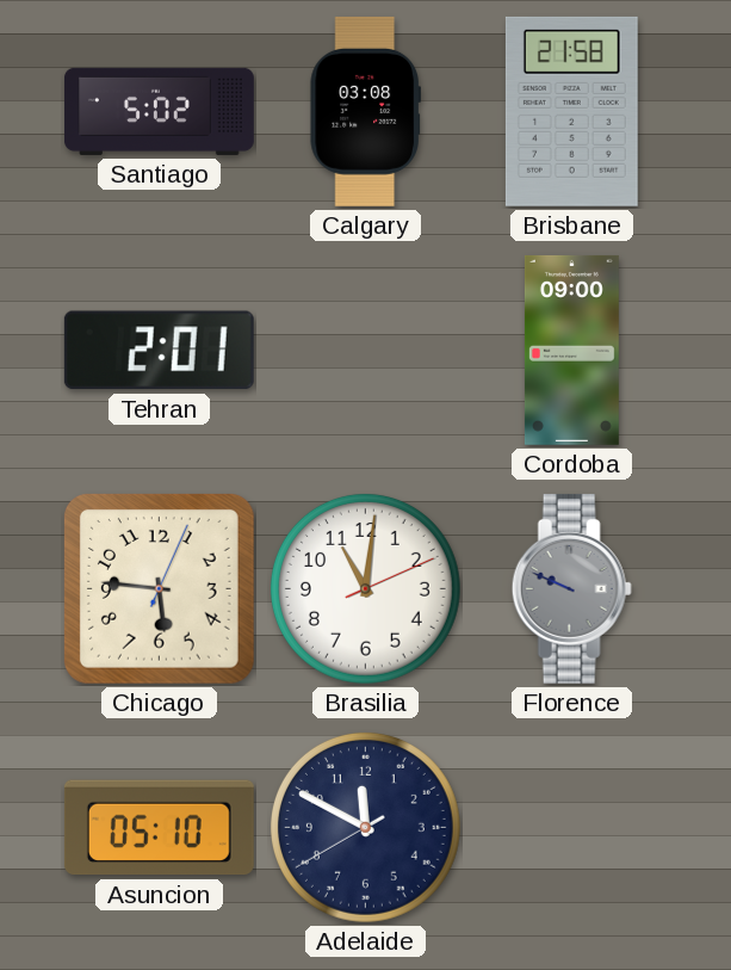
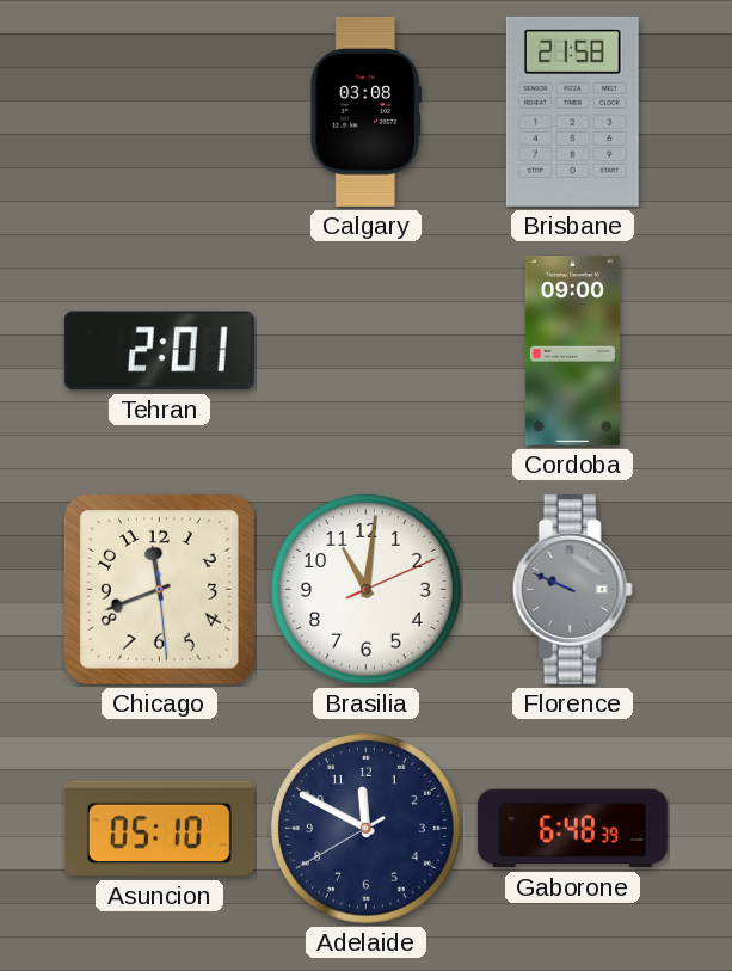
Santiago: 5:02 -> none
Chicago: 5:46 -> 11:41
Gaborone: none -> 6:48
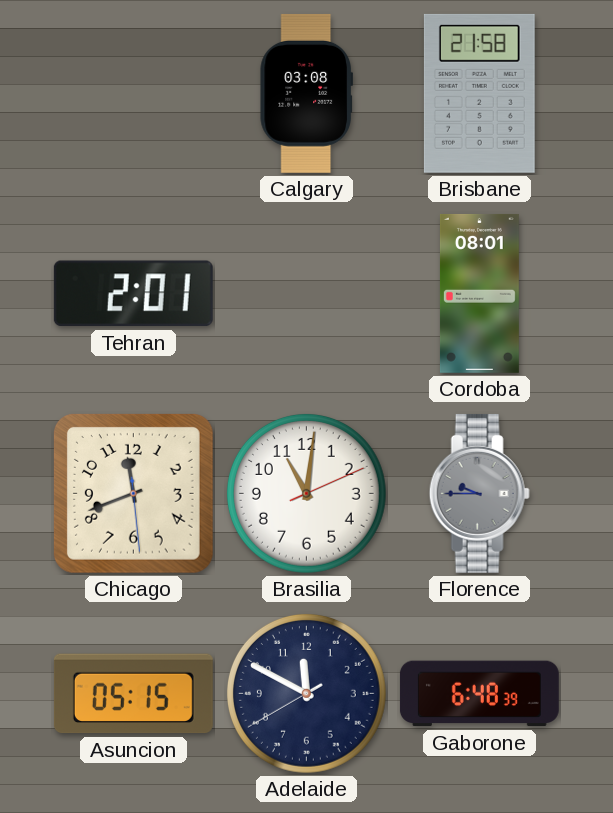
Cordoba: 09:00 -> 08:01
Florence: 9:49 -> 9:45
Asuncion: 05:10 -> 05:15
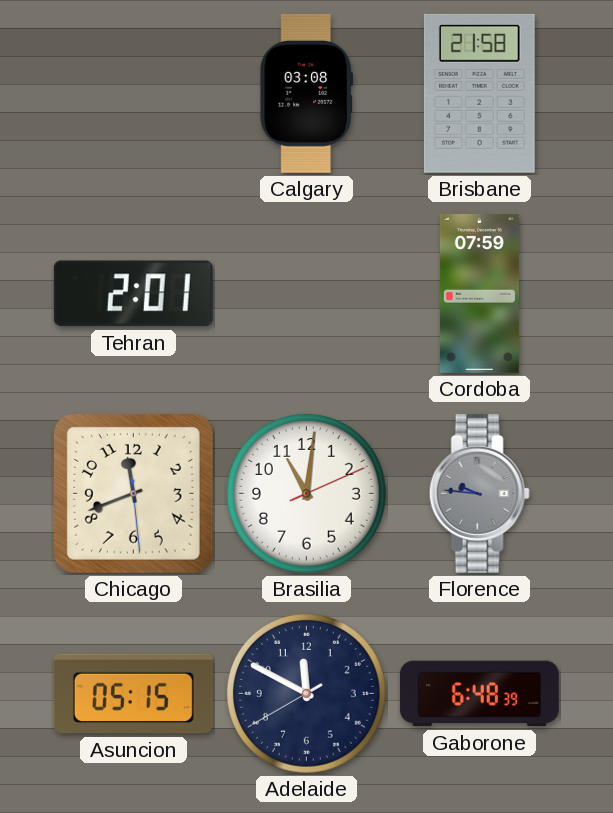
Cordoba: 08:01 -> 07:59
Florence: 9:45 -> 9:46
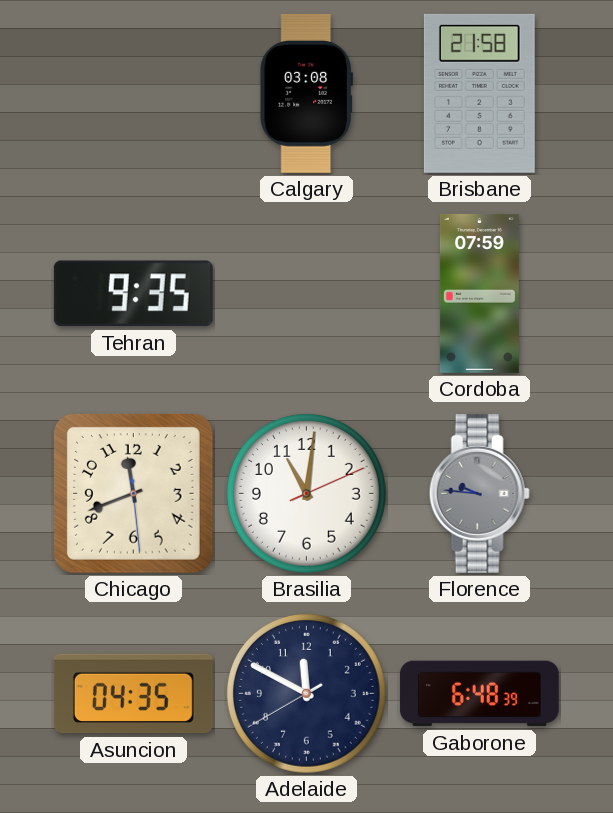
Tehran: 2:01 -> 9:35
Asuncion: 05:15 -> 04:35
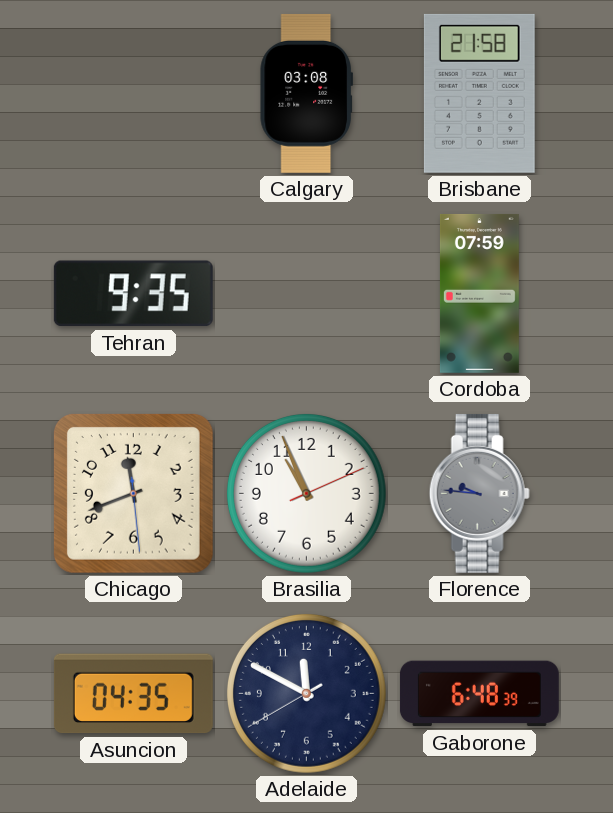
Brasilia: 11:01 -> 10:56
